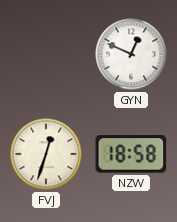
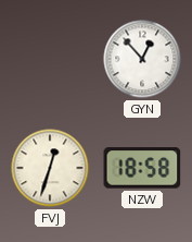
GYN: 12:49 -> 12:53
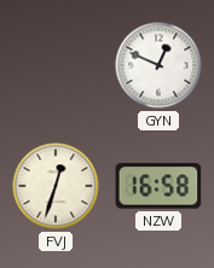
GYN: 12:53 -> 12:49
NZW: 18:58 -> 16:58
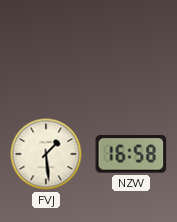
GYN: 12:49 -> none
FVJ: 12:33 -> 1:29
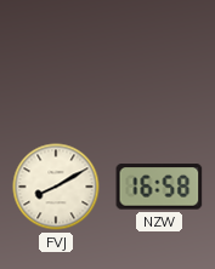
FVJ: 1:29 -> 8:10
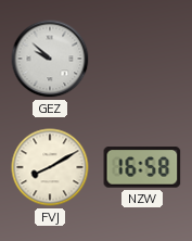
GEZ: none -> 9:52
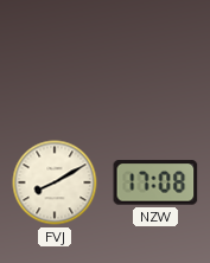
GEZ: 9:52 -> none
NZW: 16:58 -> 17:08
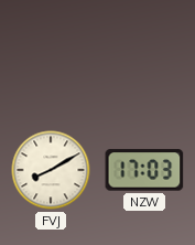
NZW: 17:08 -> 17:03
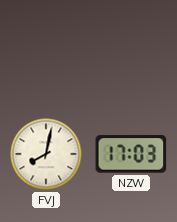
FVJ: 8:10 -> 8:02
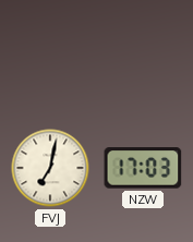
FVJ: 8:02 -> 7:02
